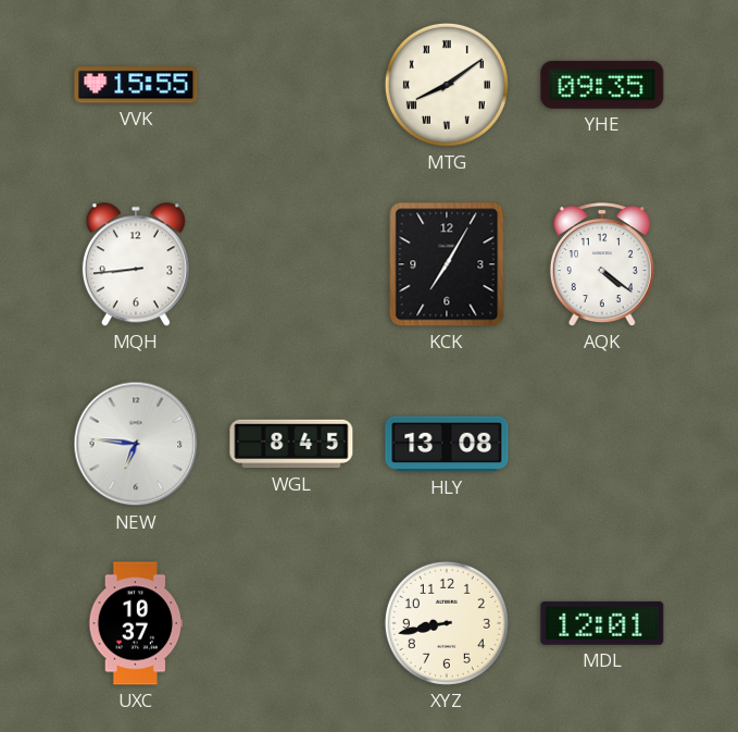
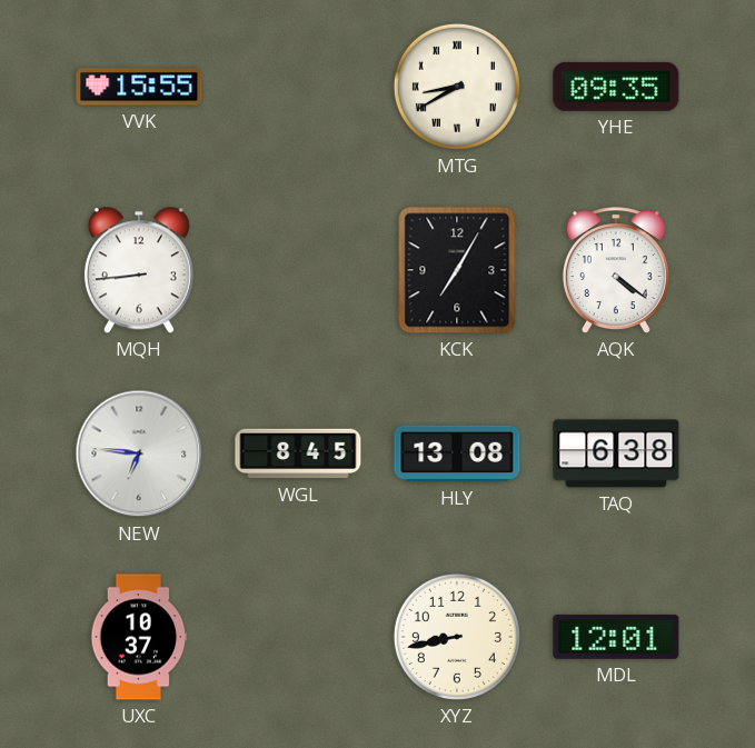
MTG: 8:09 -> 8:40
TAQ: none -> 6:38
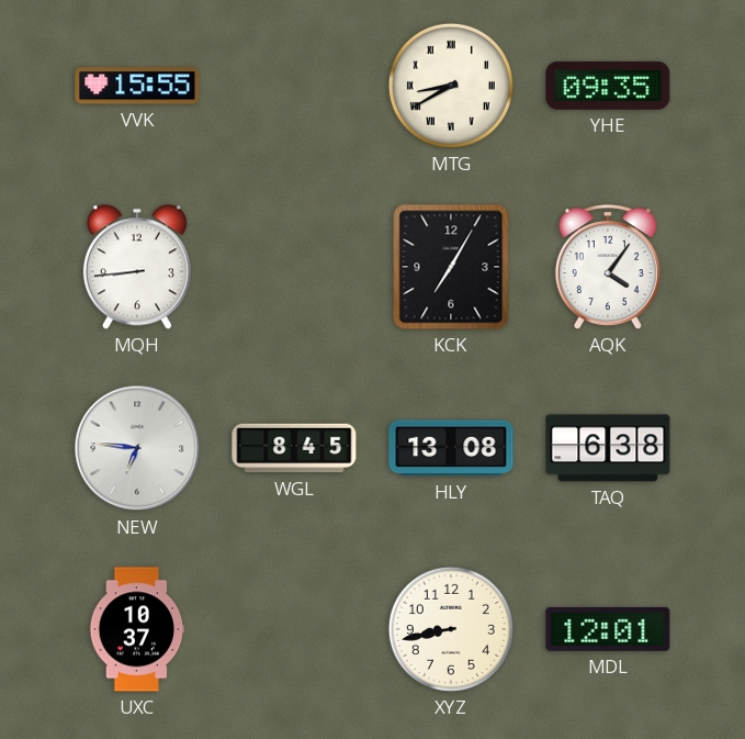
AQK: 4:21 -> 4:06
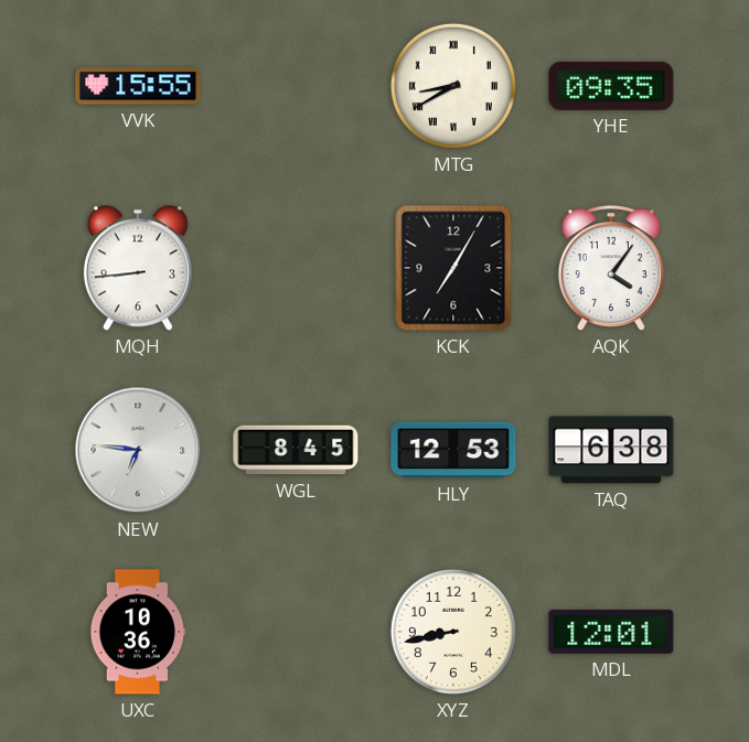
HLY: 13:08 -> 12:53
UXC: 10:37 -> 10:36
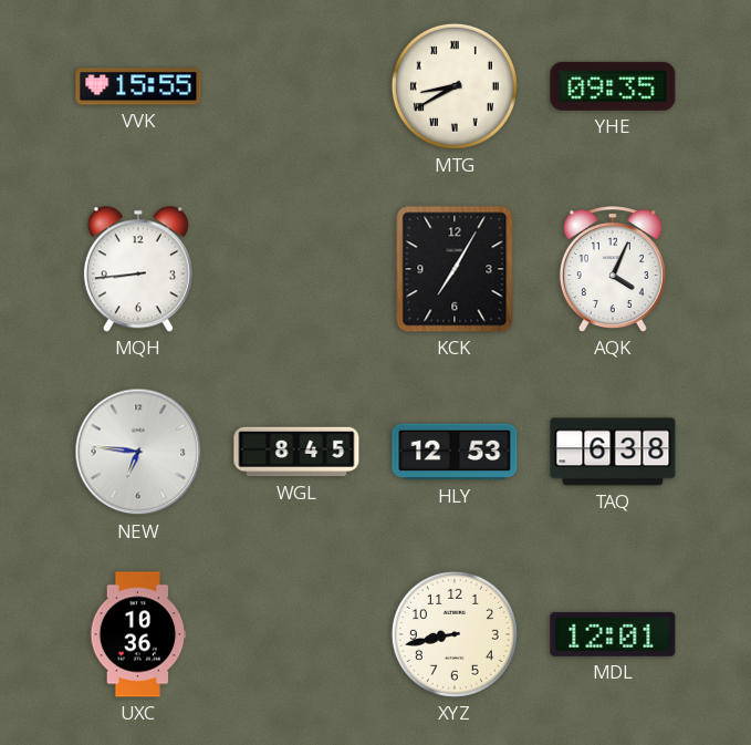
AQK: 4:06 -> 4:04
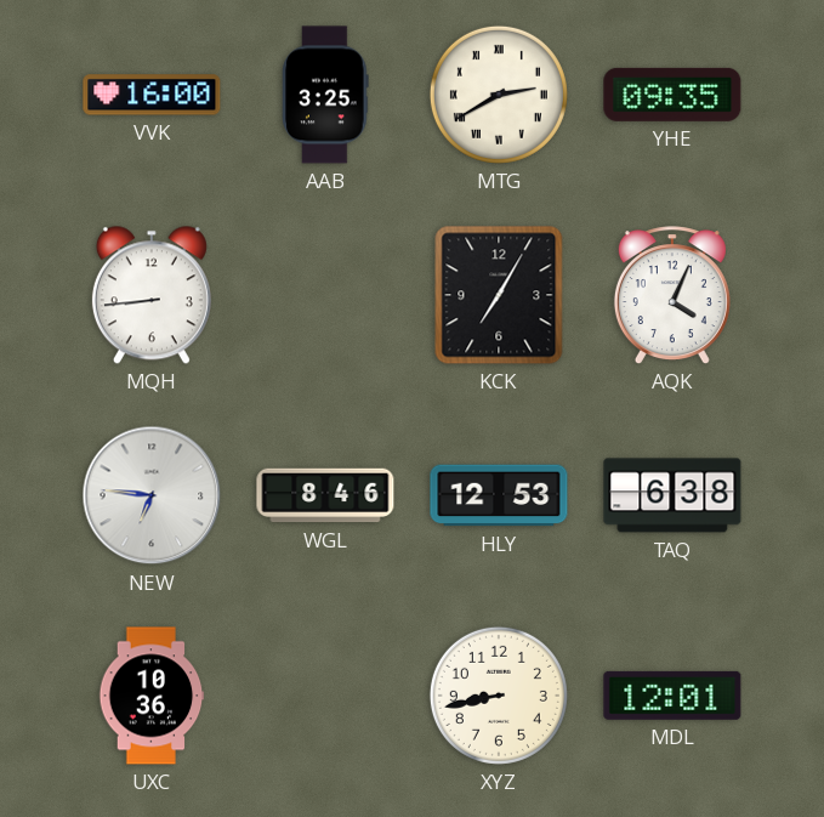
VVK: 15:55 -> 16:00
AAB: none -> 3:25
MTG: 8:40 -> 2:40
WGL: 8:45 -> 8:46
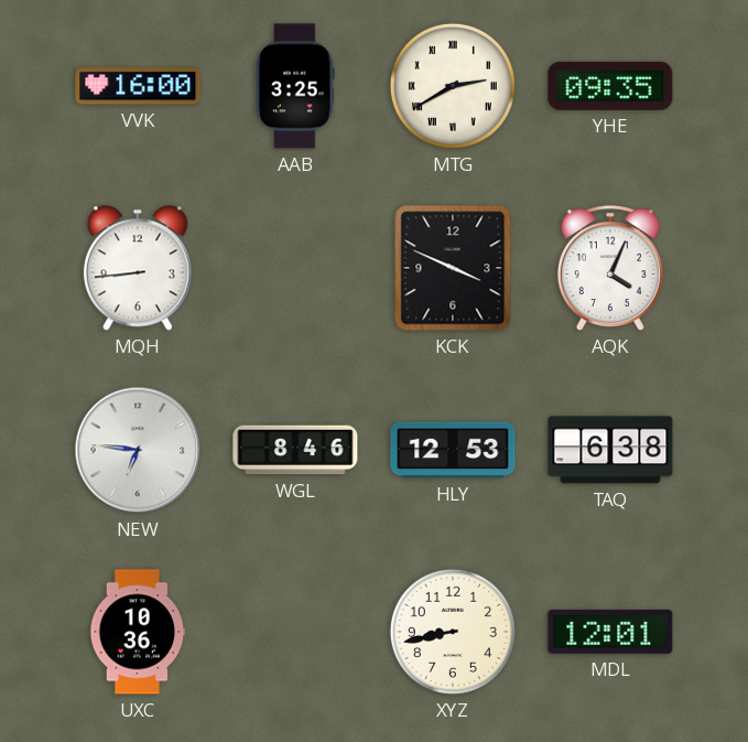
KCK: 7:05 -> 3:49
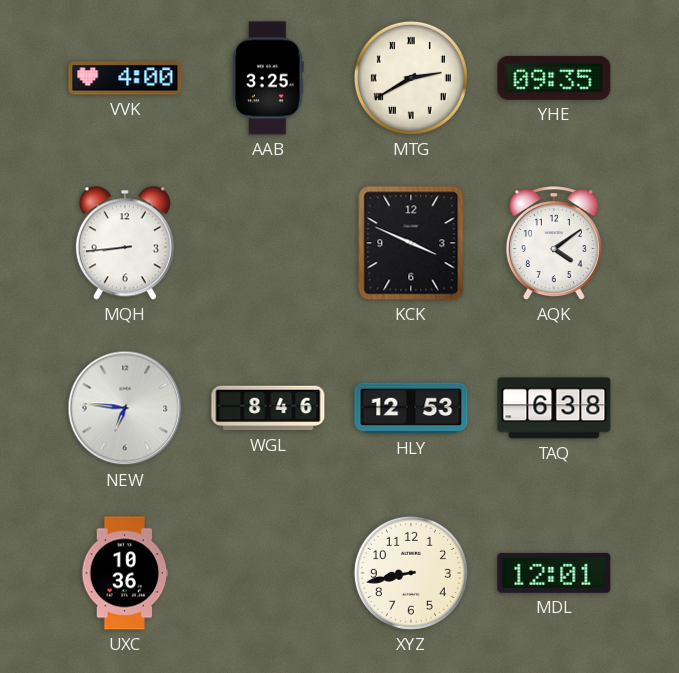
VVK: 16:00 -> 4:00
AQK: 4:04 -> 4:09
